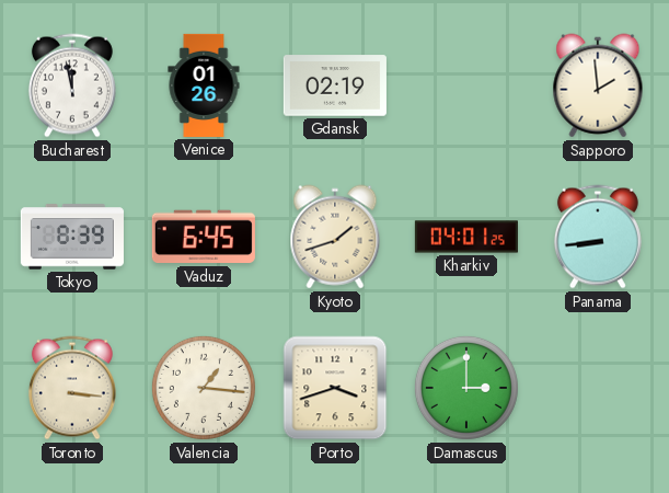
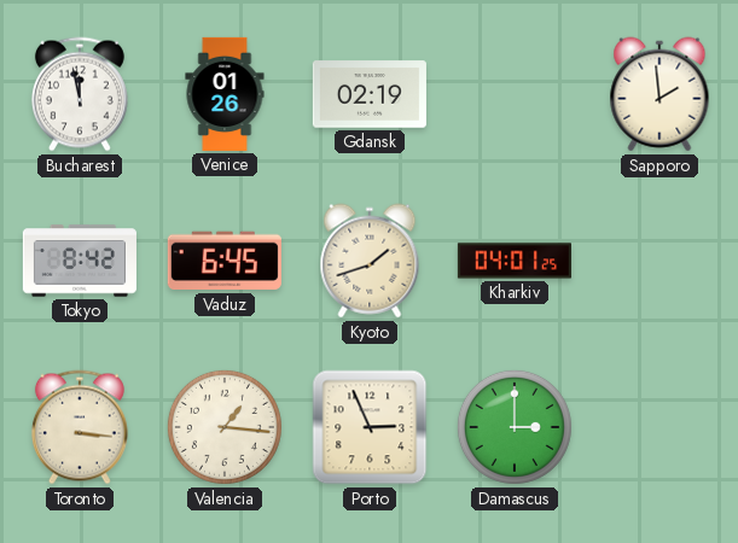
Tokyo: 8:39 -> 8:42
Panama: 8:44 -> none
Porto: 3:42 -> 2:56
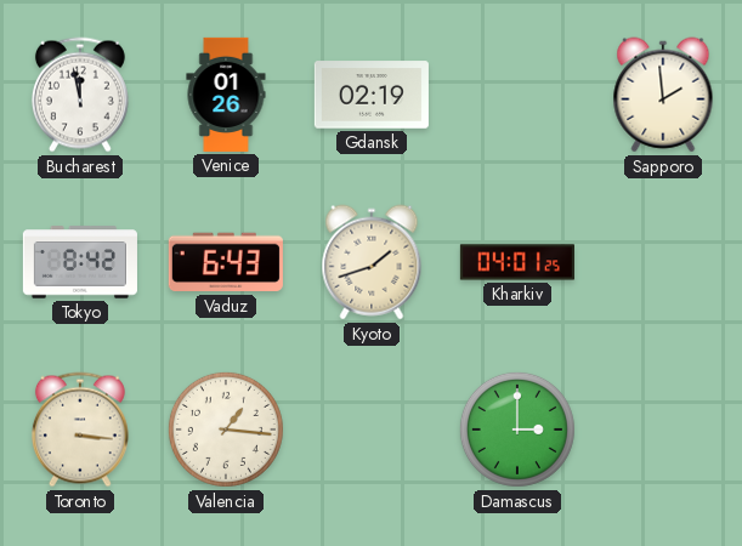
Vaduz: 6:45 -> 6:43
Porto: 2:56 -> none
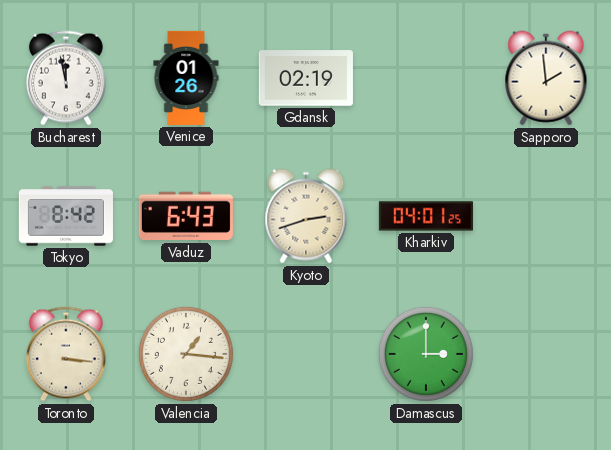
Kyoto: 1:42 -> 2:42
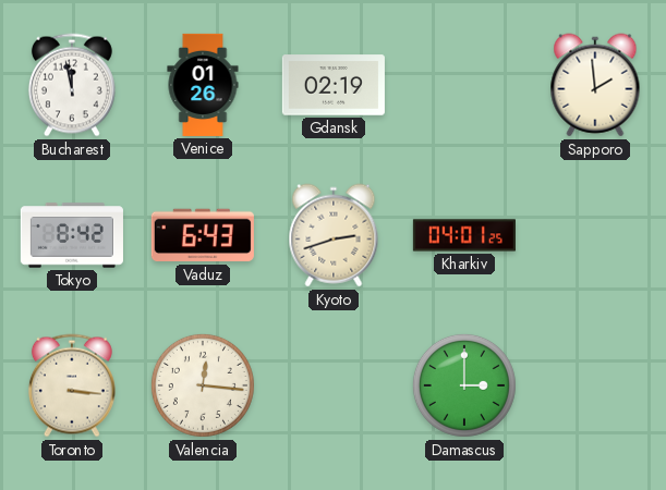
Valencia: 1:16 -> 12:16
